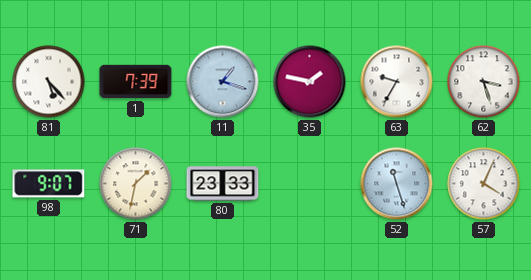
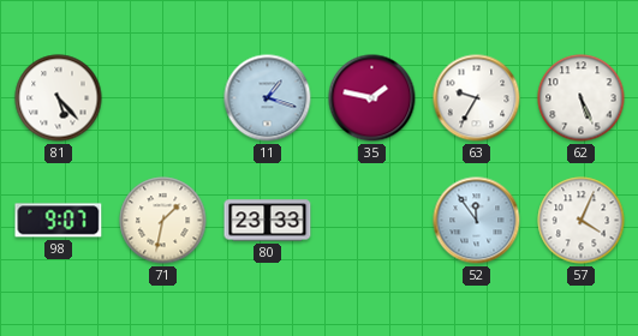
1: 7:39 -> none
62: 3:27 -> 5:26
52: 11:27 -> 11:54
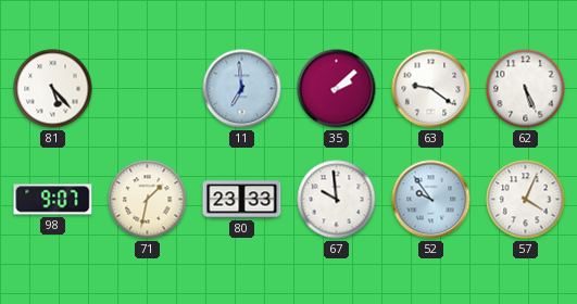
11: 1:18 -> 6:59
35: 1:47 -> 2:08
63: 9:35 -> 9:21
67: none -> 9:59
52: 11:54 -> 9:54
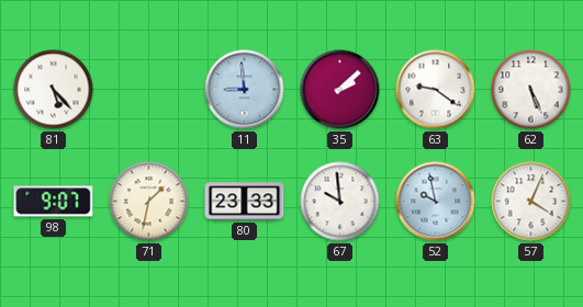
11: 6:59 -> 8:59
52: 9:54 -> 9:58
